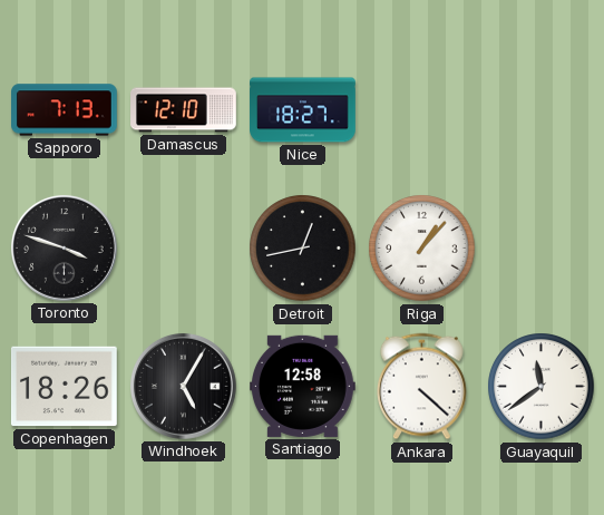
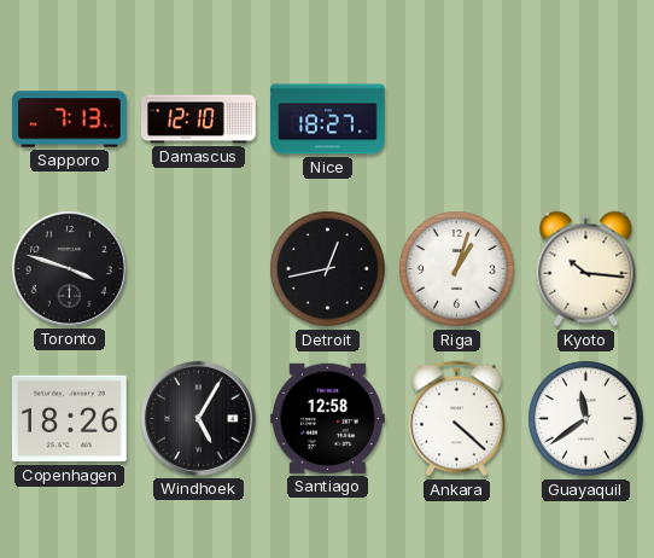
Riga: 1:07 -> 1:03
Kyoto: none -> 10:16
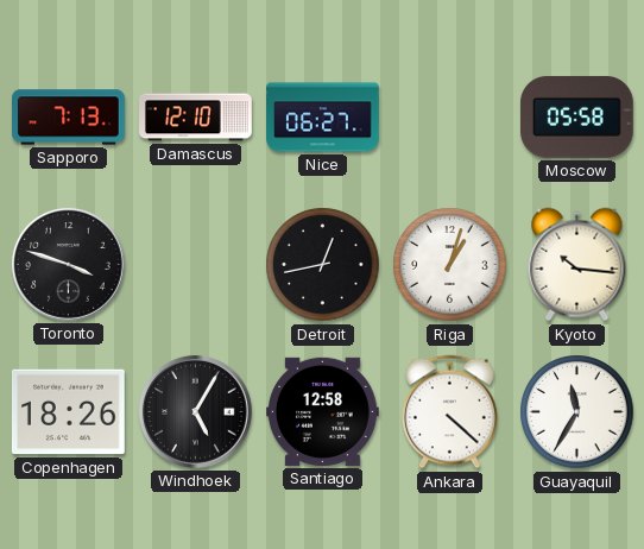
Nice: 18:27 -> 06:27
Moscow: none -> 05:58
Guayaquil: 11:39 -> 11:35
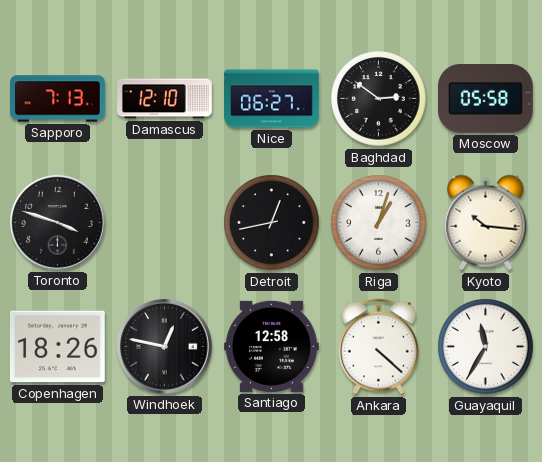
Baghdad: none -> 2:51
Windhoek: 5:05 -> 12:47
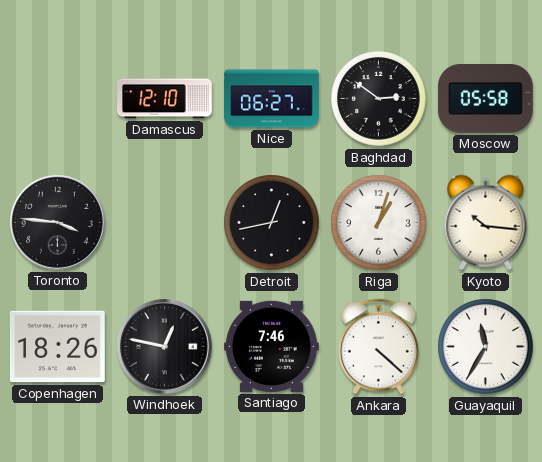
Sapporo: 7:13 -> none
Toronto: 3:48 -> 3:46
Santiago: 12:58 -> 7:46
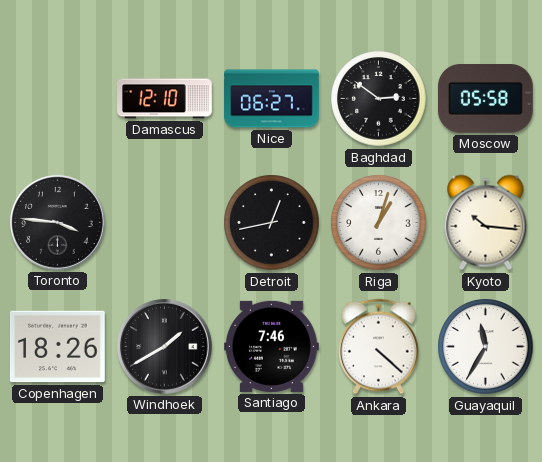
Windhoek: 12:47 -> 1:40
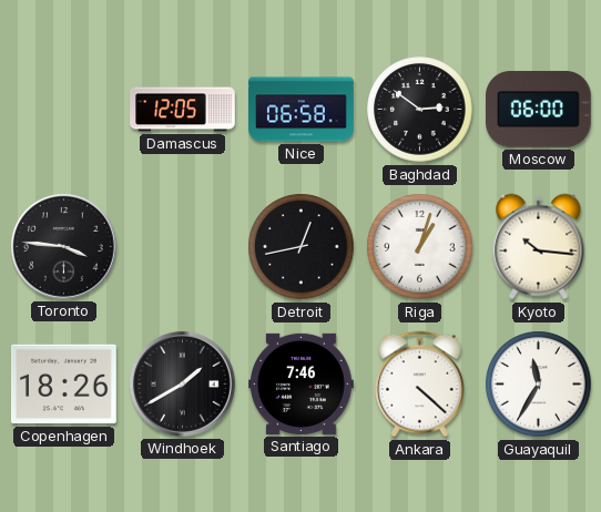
Damascus: 12:10 -> 12:05
Nice: 06:27 -> 06:58
Moscow: 05:58 -> 06:00
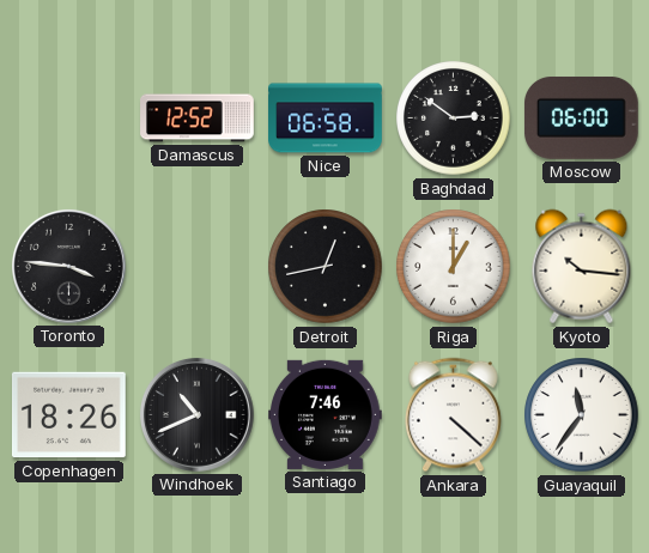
Damascus: 12:05 -> 12:52
Riga: 1:03 -> 1:00
Windhoek: 1:40 -> 10:41
Guayaquil: 11:35 -> 11:36
